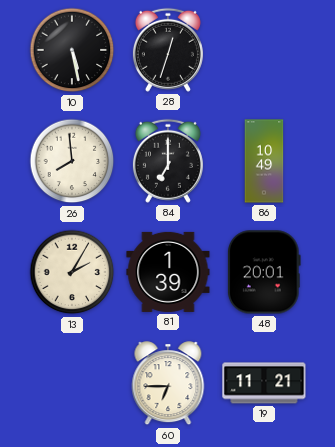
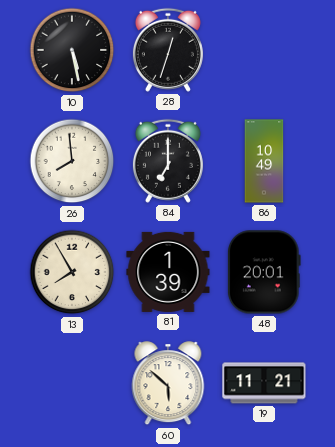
13: 2:05 -> 7:55
60: 6:45 -> 5:52
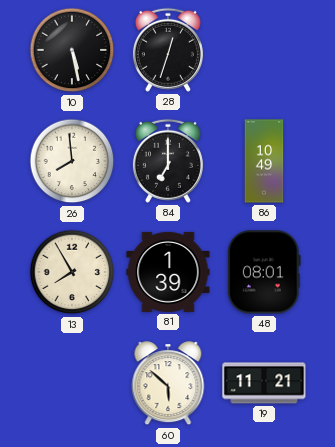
48: 20:01 -> 08:01
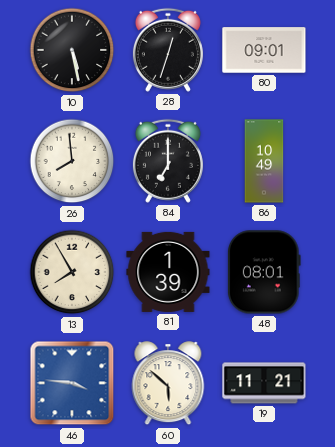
80: none -> 09:01
46: none -> 3:46
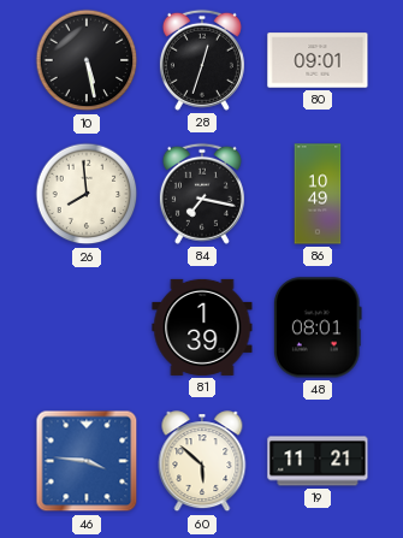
84: 7:00 -> 7:17
13: 7:55 -> none
